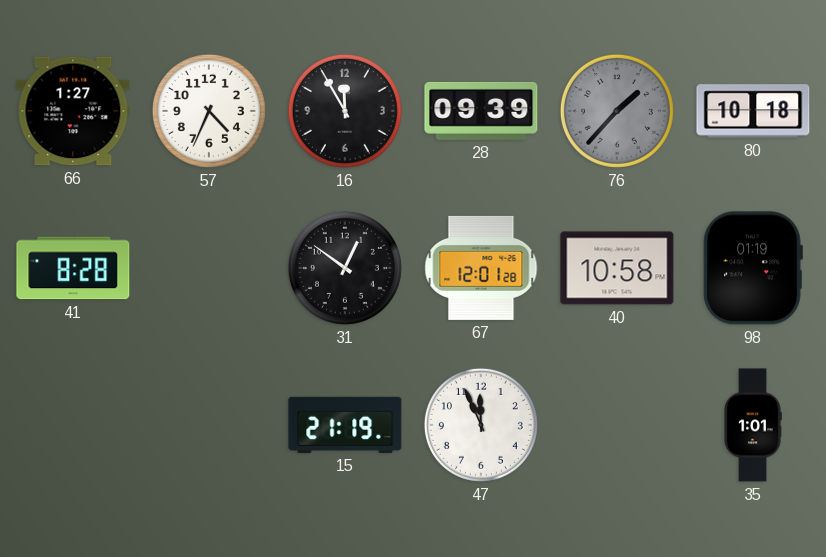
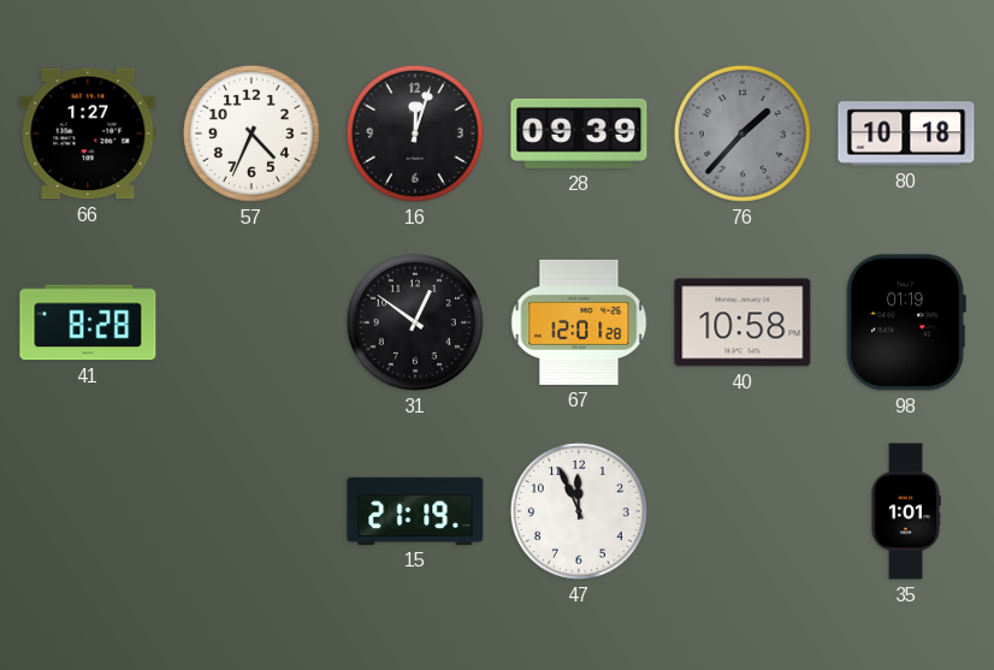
16: 11:55 -> 12:03
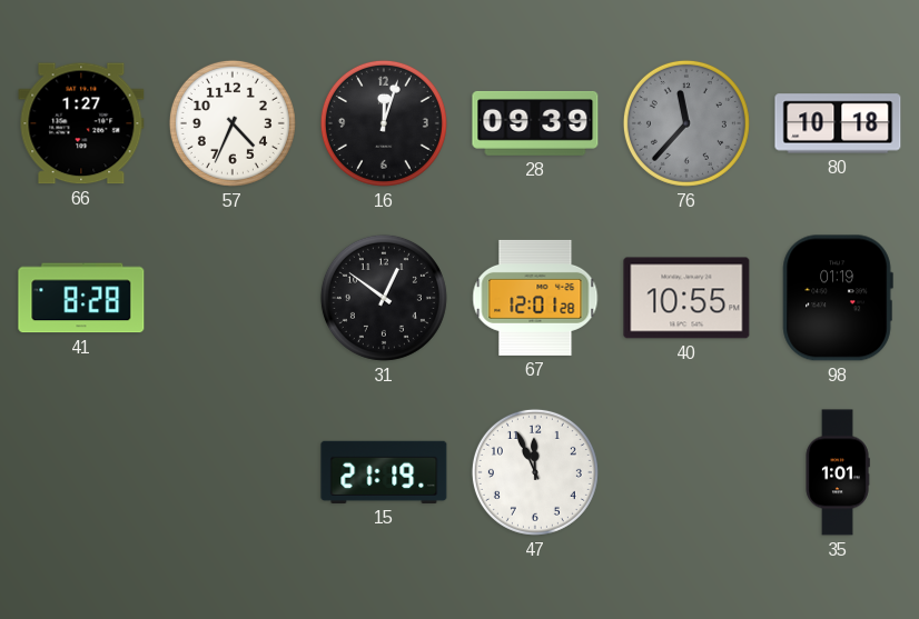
76: 1:37 -> 11:37
40: 10:58 -> 10:55
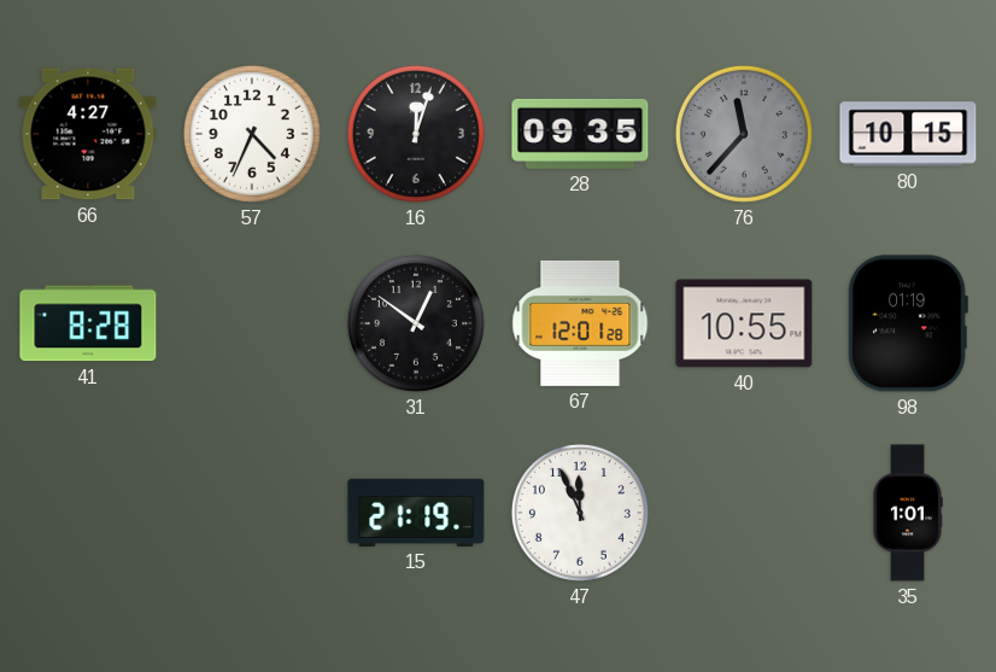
66: 1:27 -> 4:27
28: 09:39 -> 09:35
80: 10:18 -> 10:15
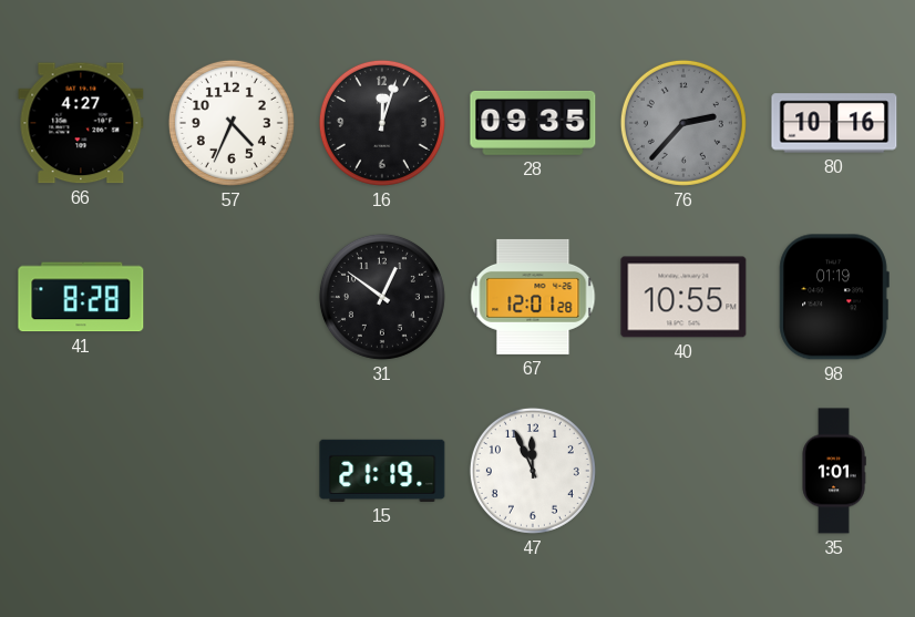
76: 11:37 -> 2:37
80: 10:15 -> 10:16
